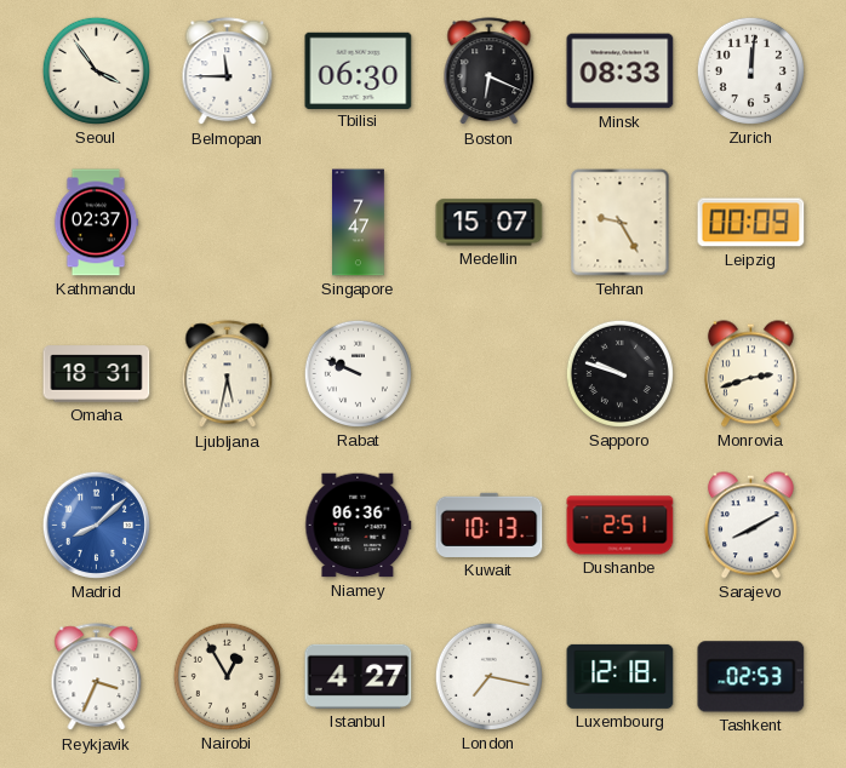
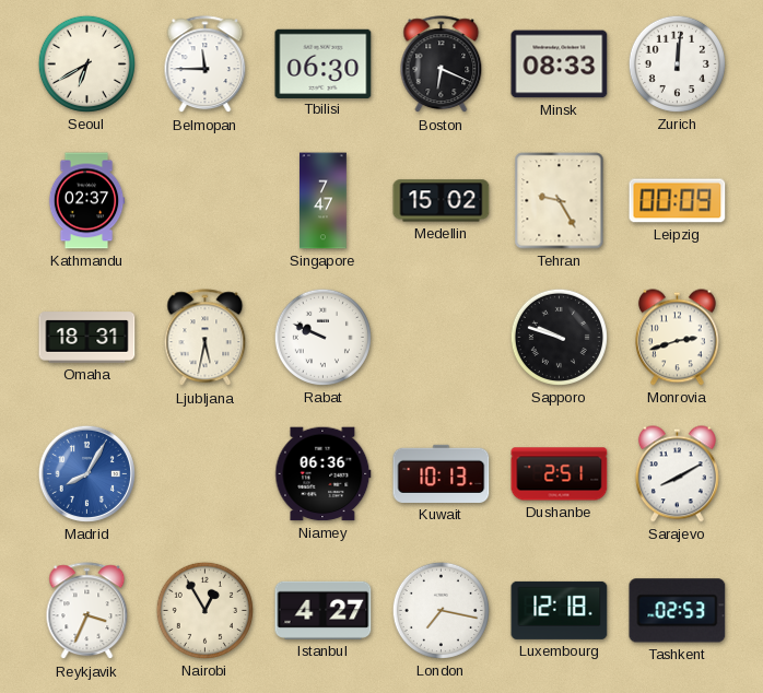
Seoul: 3:54 -> 6:40
Medellin: 15:07 -> 15:02
Madrid: 8:08 -> 8:05
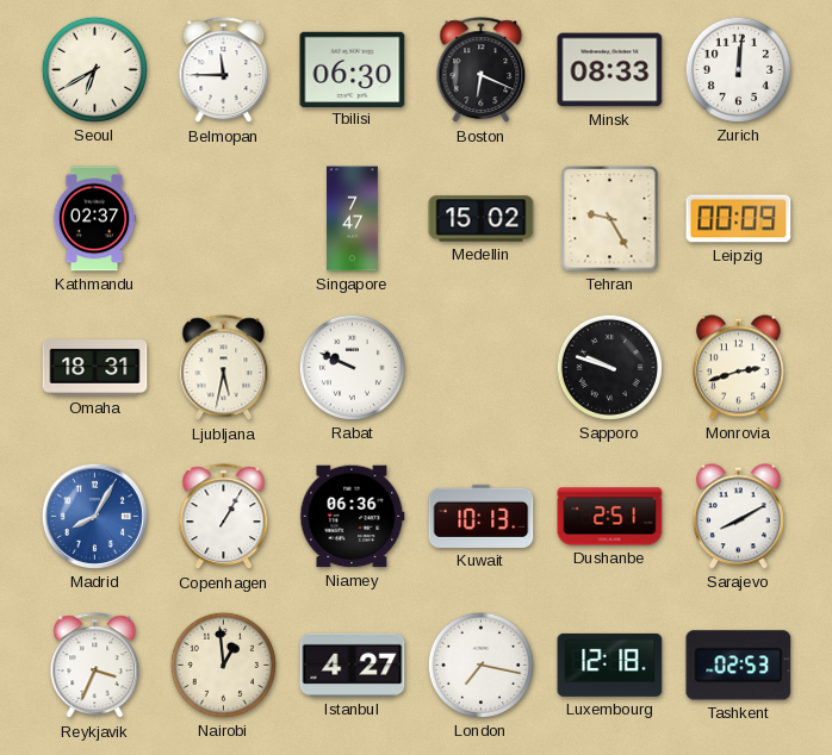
Copenhagen: none -> 1:05
Nairobi: 12:55 -> 12:59
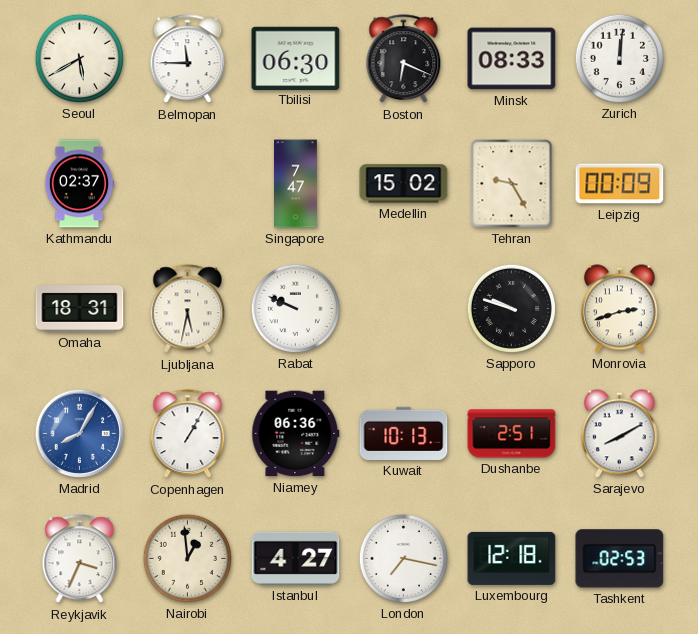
Seoul: 6:40 -> 5:40
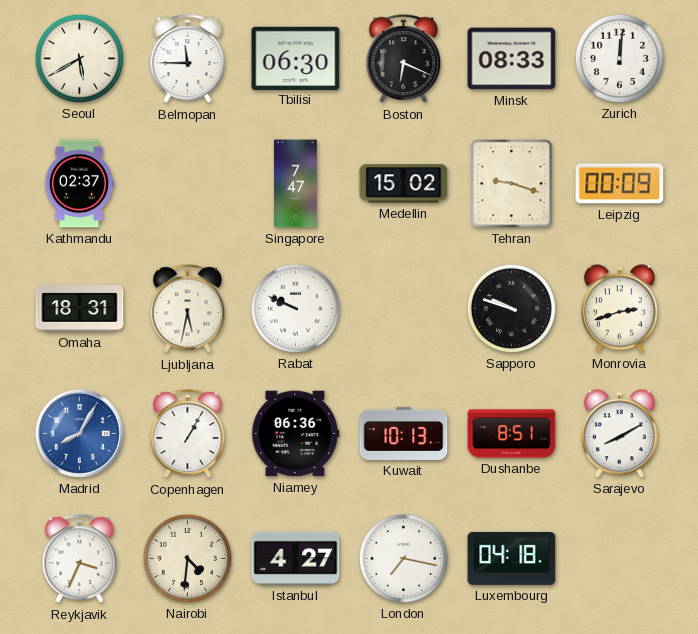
Tehran: 9:25 -> 9:18
Dushanbe: 2:51 -> 8:51
Nairobi: 12:59 -> 4:31
Luxembourg: 12:18 -> 04:18
Tashkent: 02:53 -> none
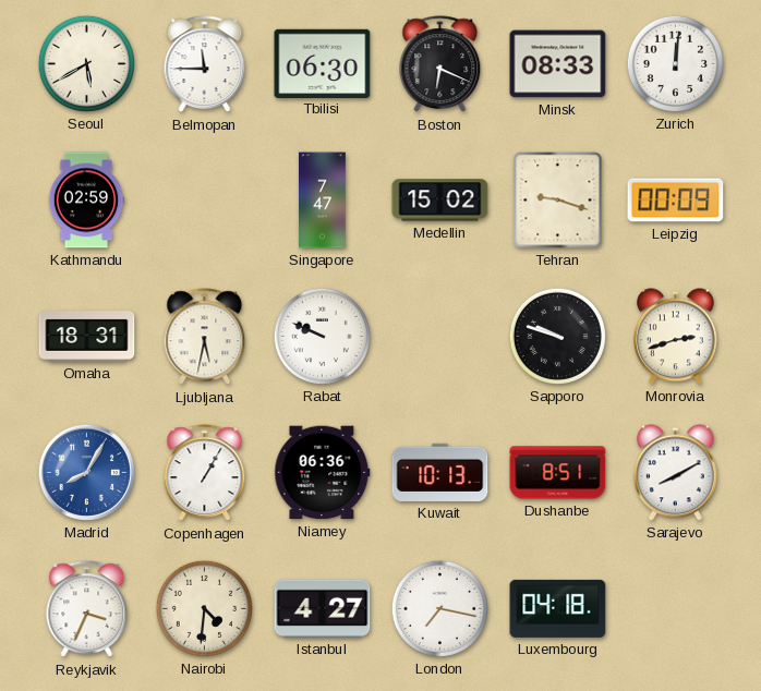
Kathmandu: 02:37 -> 02:59
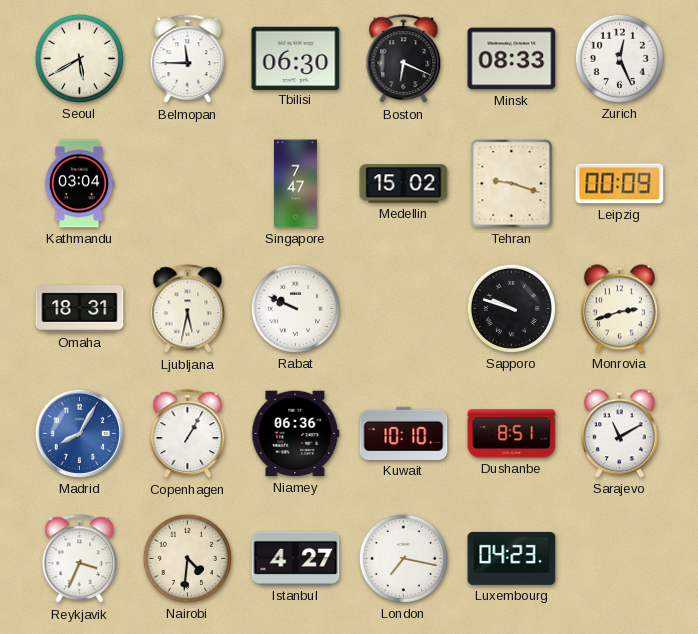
Zurich: 12:01 -> 12:26
Kathmandu: 02:59 -> 03:04
Kuwait: 10:13 -> 10:10
Sarajevo: 8:10 -> 11:10
Luxembourg: 04:18 -> 04:23
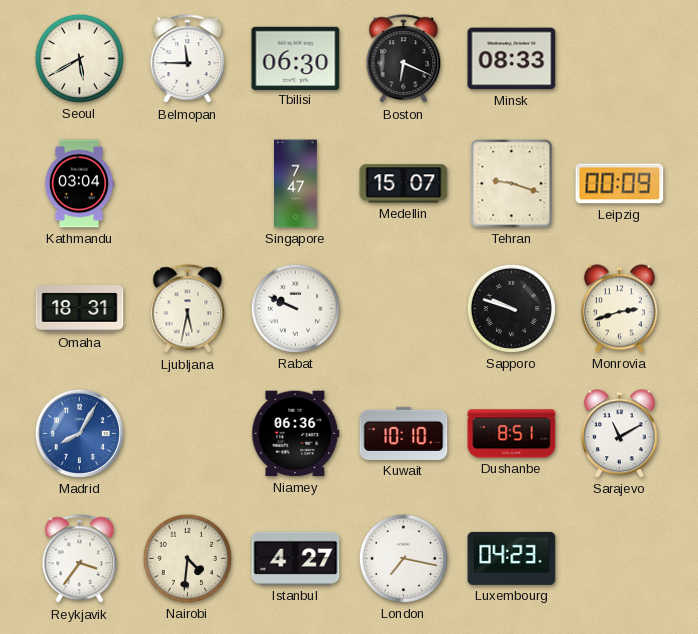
Zurich: 12:26 -> none
Medellin: 15:02 -> 15:07
Copenhagen: 1:05 -> none
Reykjavik: 3:34 -> 3:36
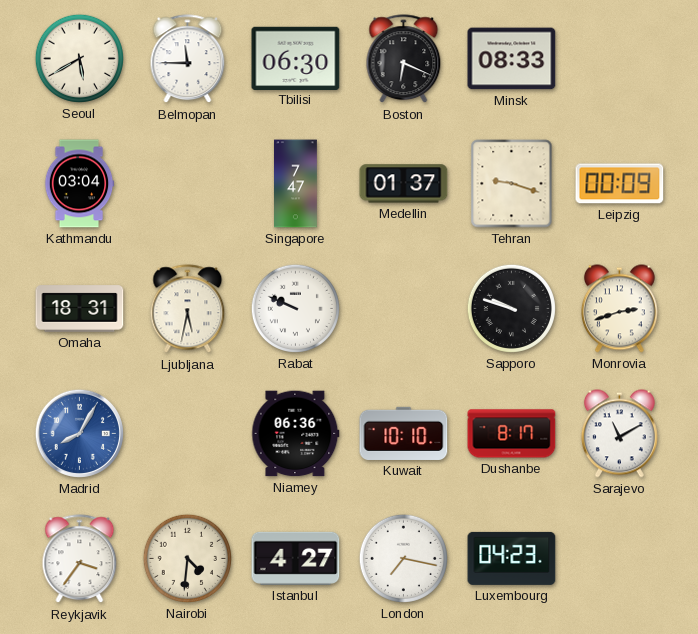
Medellin: 15:07 -> 01:37
Dushanbe: 8:51 -> 8:17
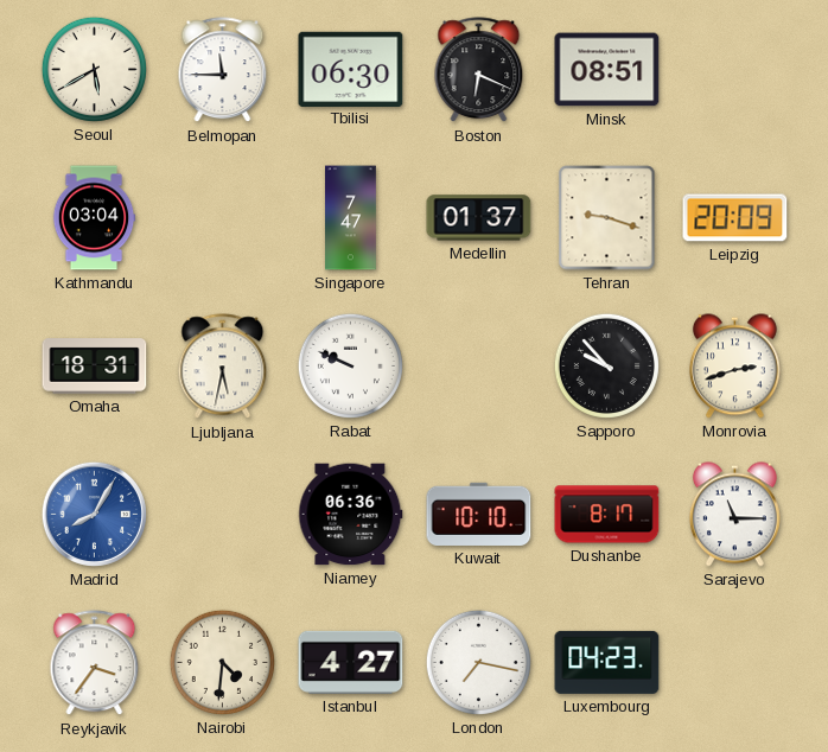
Minsk: 08:33 -> 08:51
Leipzig: 00:09 -> 20:09
Sapporo: 9:48 -> 9:53
Sarajevo: 11:10 -> 11:15
